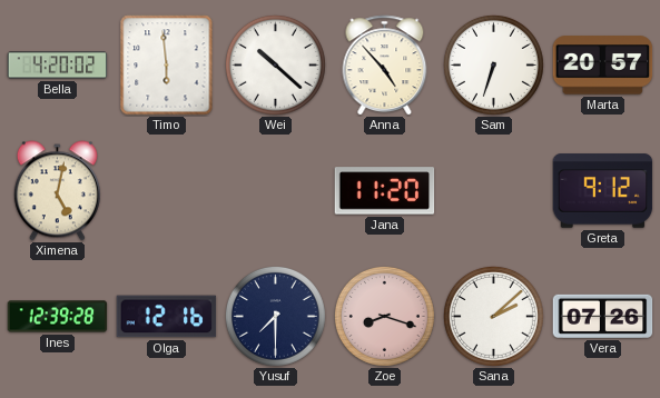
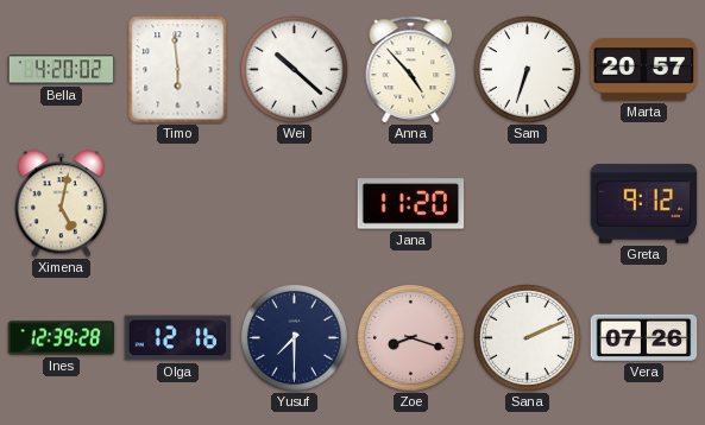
Sana: 2:08 -> 2:11
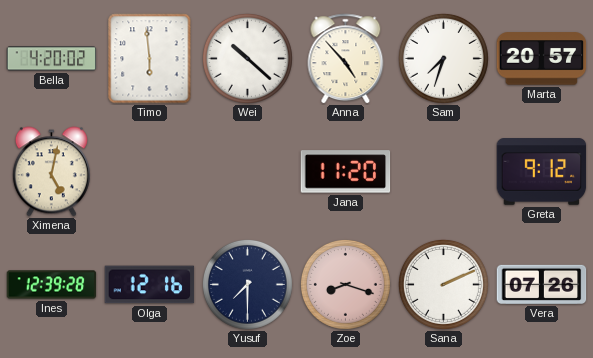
Sam: 6:33 -> 7:33
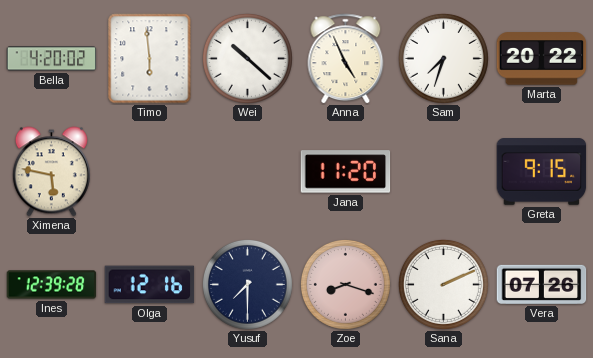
Anna: 4:53 -> 4:56
Marta: 20:57 -> 20:22
Ximena: 5:02 -> 5:47
Greta: 9:12 -> 9:15
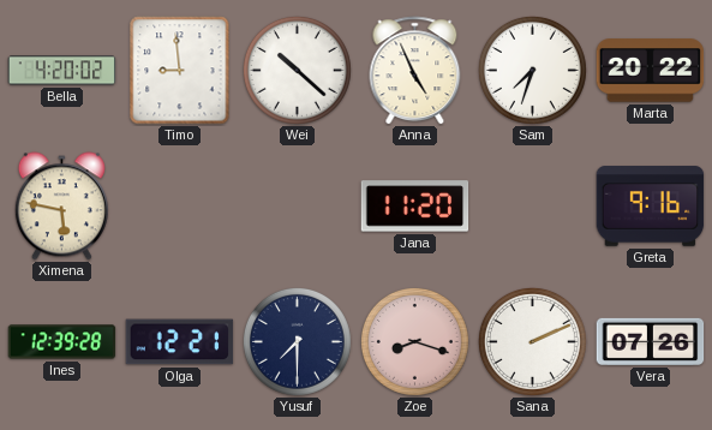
Timo: 5:59 -> 8:59
Greta: 9:15 -> 9:16
Olga: 12:16 -> 12:21
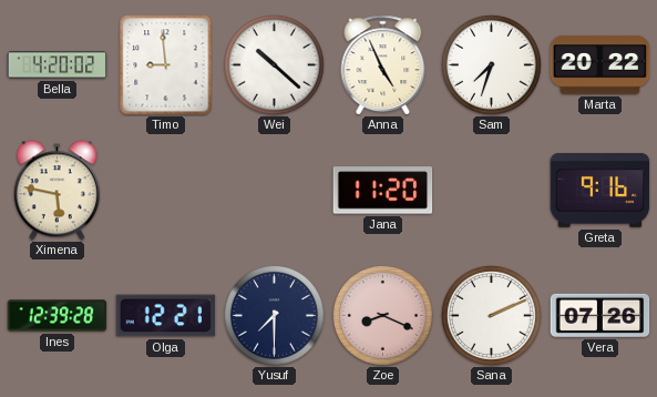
Zoe: 8:18 -> 8:19
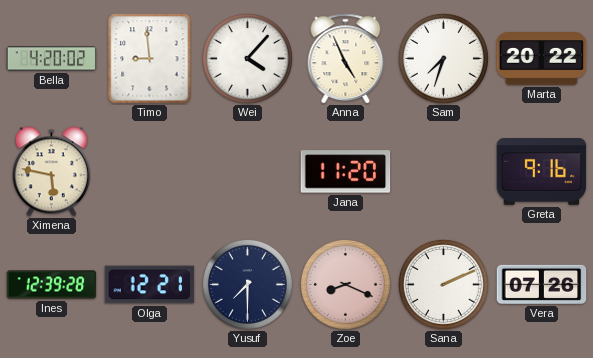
Wei: 10:22 -> 4:07
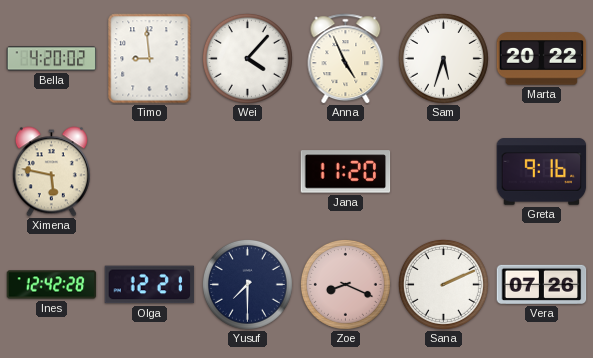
Sam: 7:33 -> 5:33
Ines: 12:39 -> 12:42
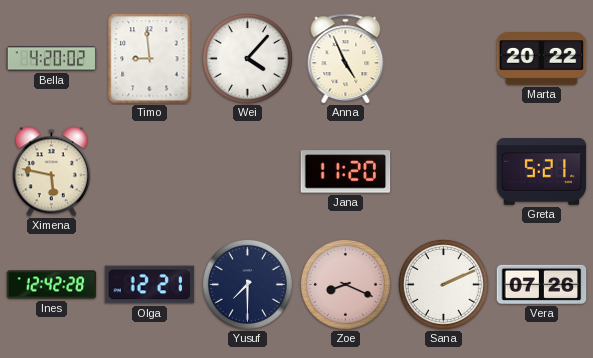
Sam: 5:33 -> none
Greta: 9:16 -> 5:21
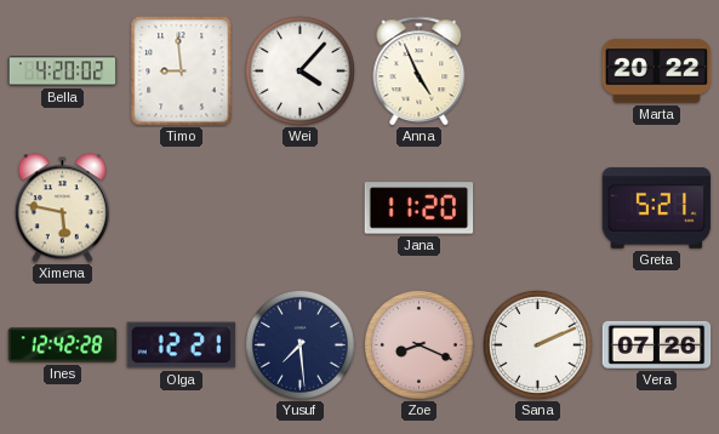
Yusuf: 7:30 -> 7:29
